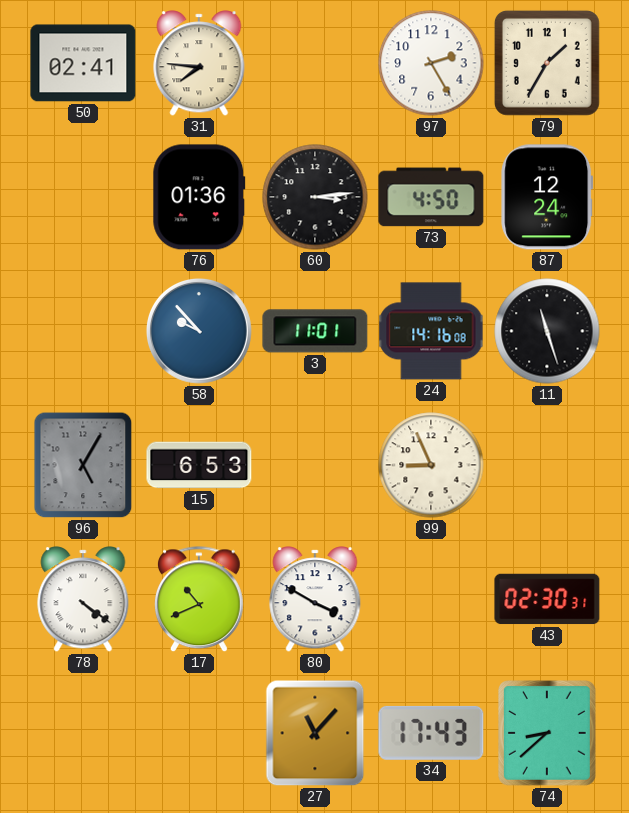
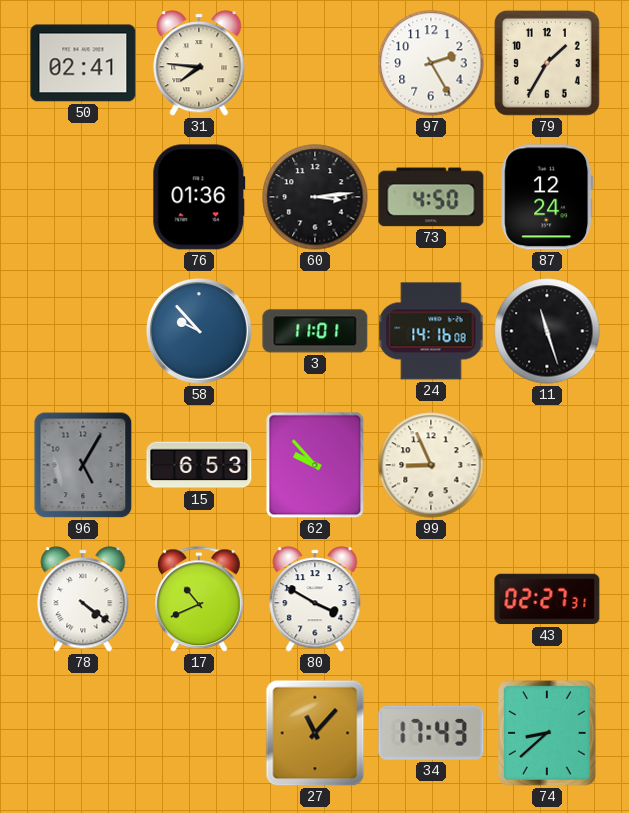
62: none -> 9:53
43: 02:30 -> 02:27
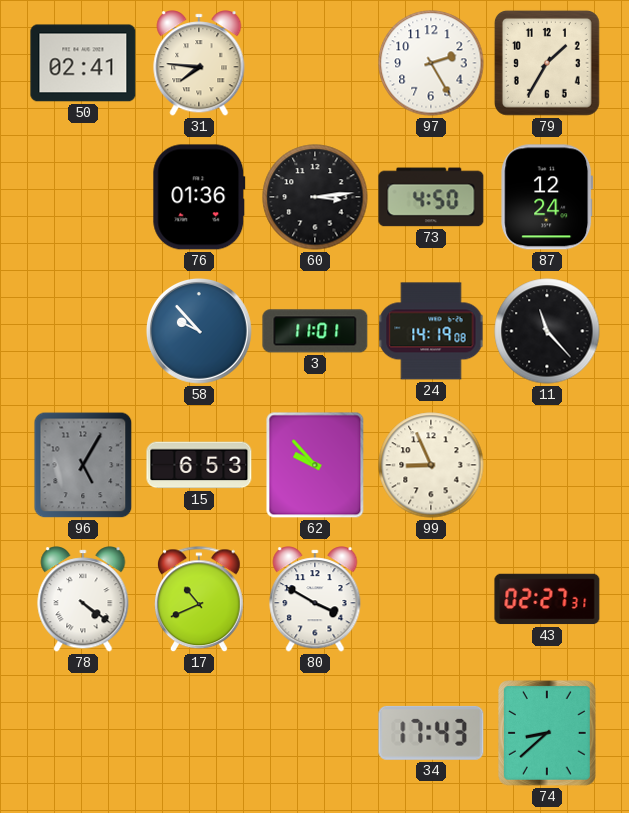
24: 14:16 -> 14:19
11: 11:27 -> 11:23
27: 11:07 -> none
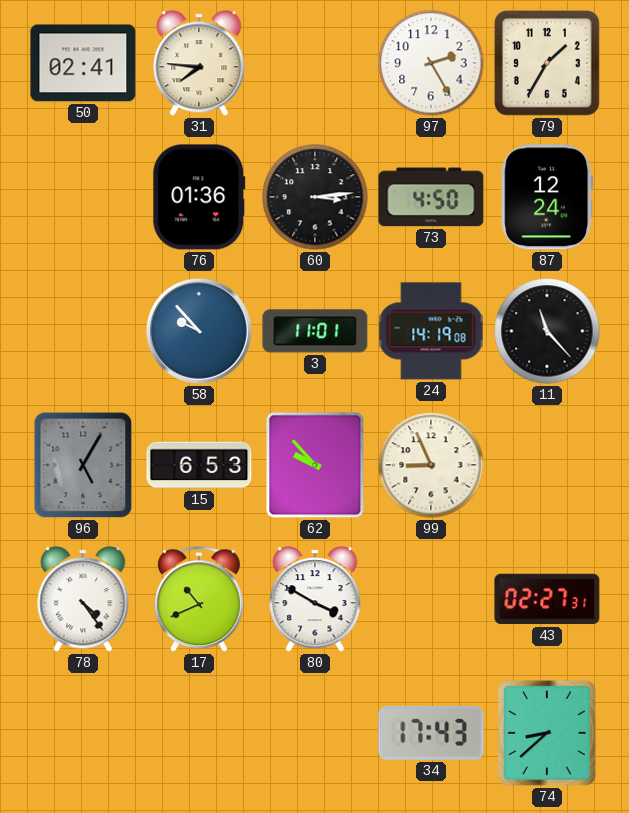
78: 4:21 -> 4:24
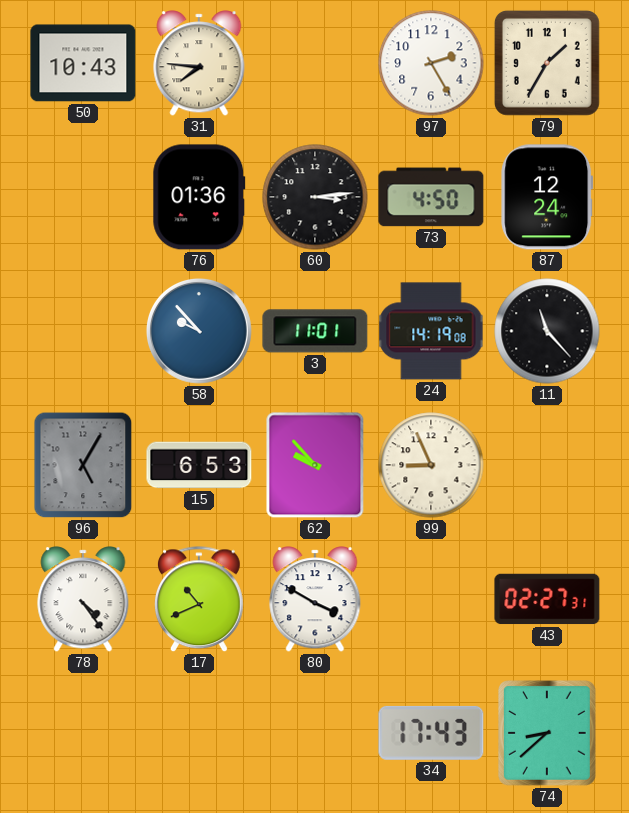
50: 02:41 -> 10:43
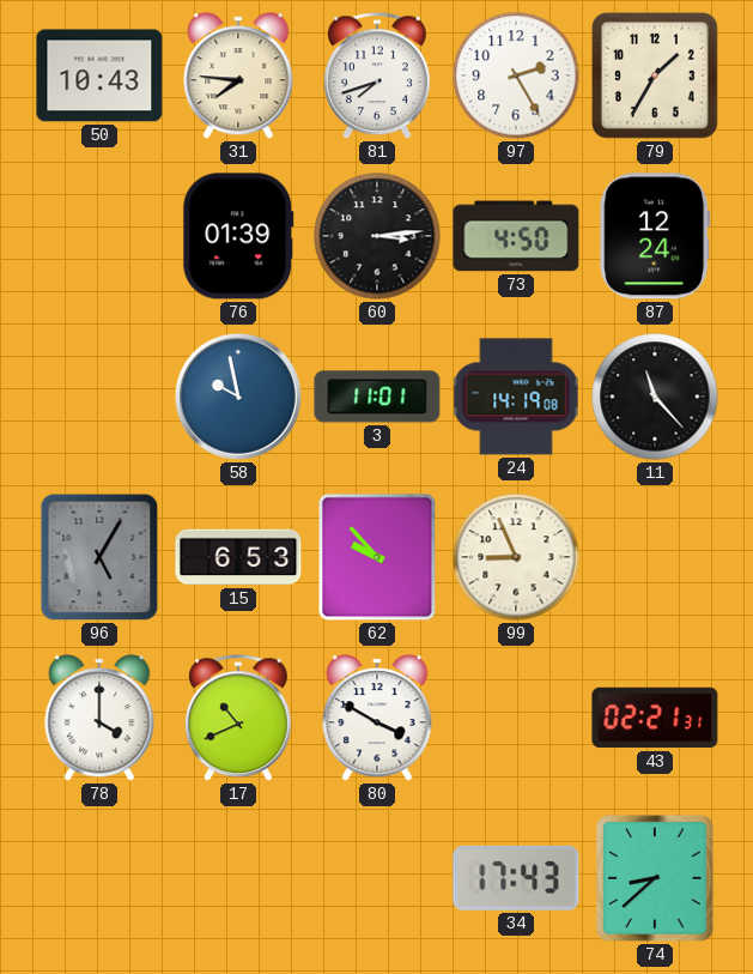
81: none -> 7:42
76: 01:36 -> 01:39
58: 9:53 -> 9:58
78: 4:24 -> 4:00
43: 02:27 -> 02:21
